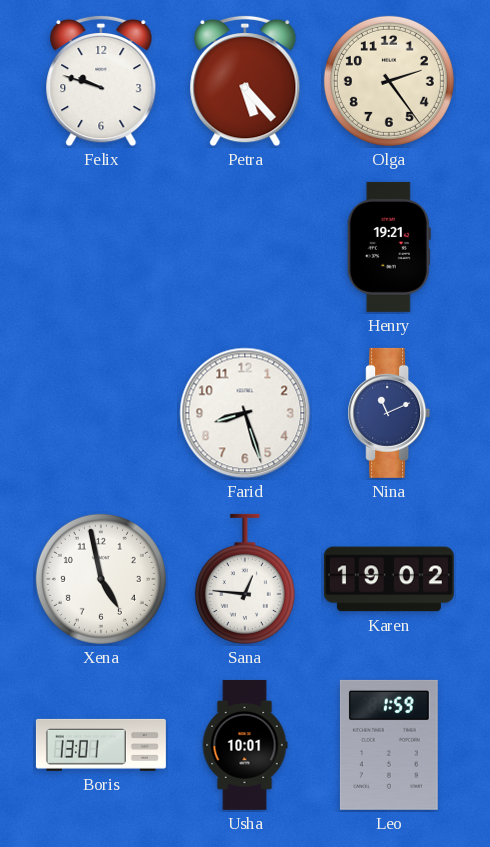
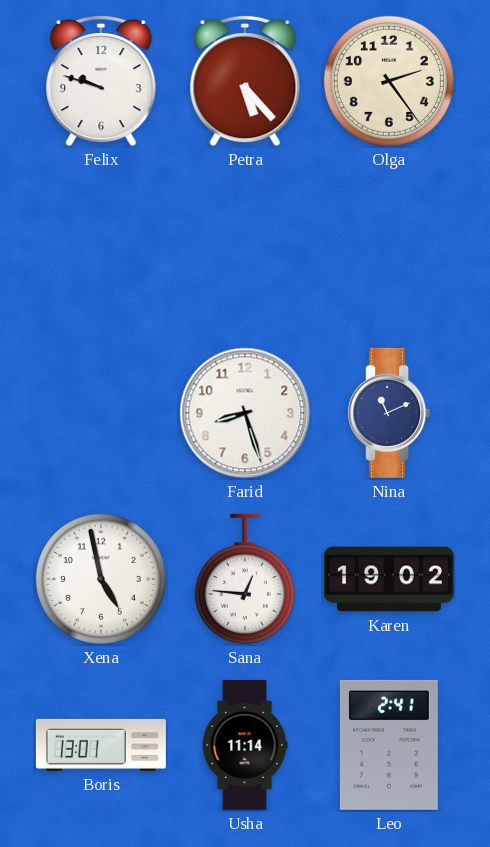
Henry: 19:21 -> none
Usha: 10:01 -> 11:14
Leo: 1:59 -> 2:41
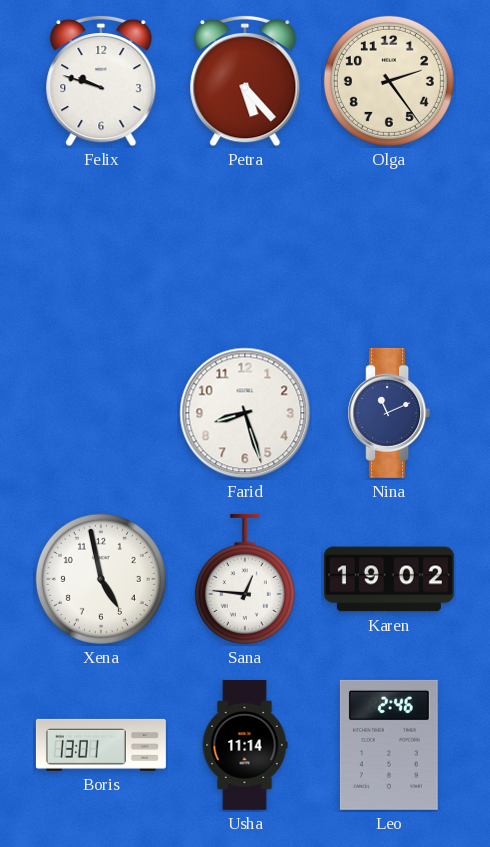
Leo: 2:41 -> 2:46
